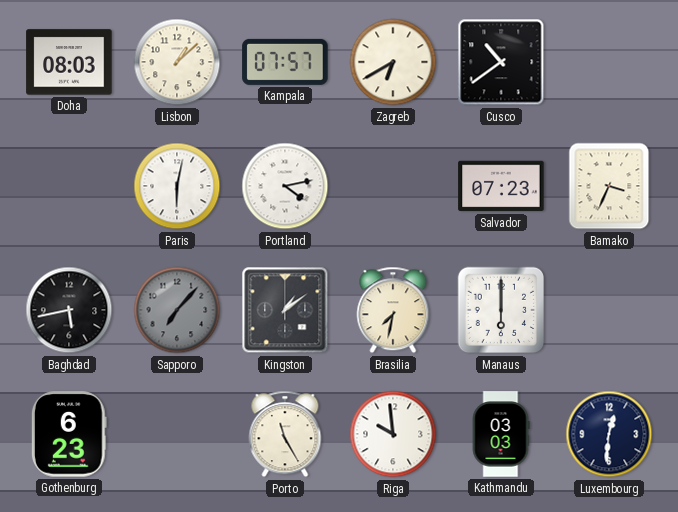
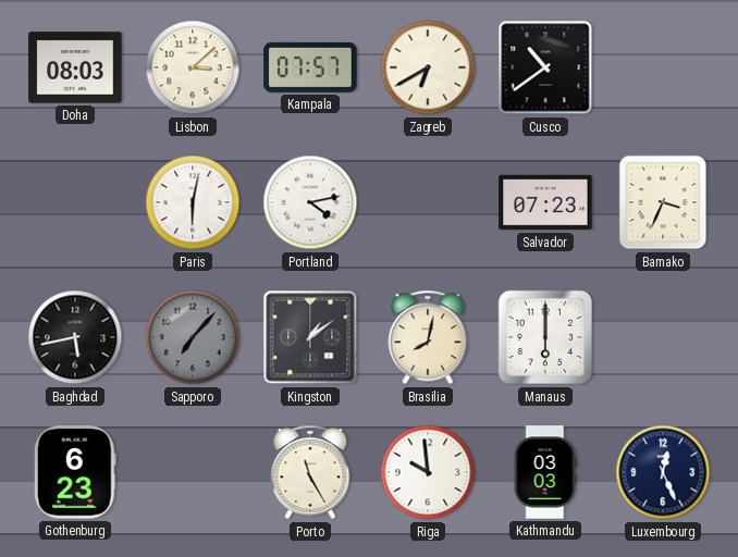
Lisbon: 1:08 -> 3:08
Brasilia: 7:32 -> 8:02
Luxembourg: 12:31 -> 12:26
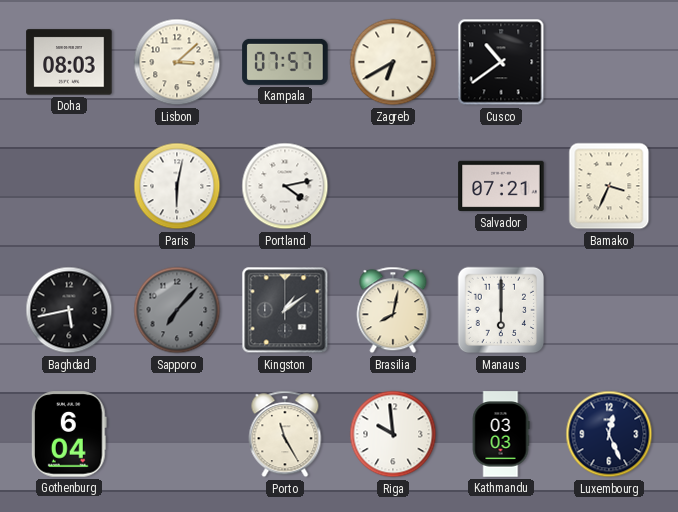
Salvador: 07:23 -> 07:21
Gothenburg: 6:23 -> 6:04
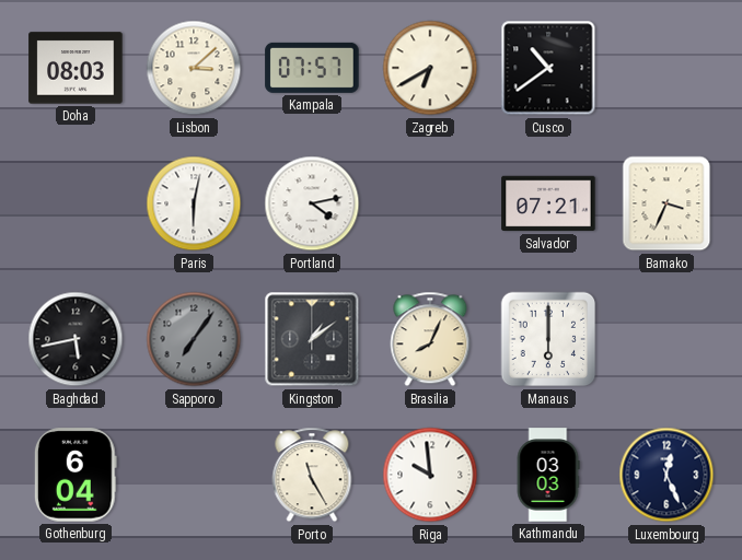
Sapporo: 7:07 -> 7:06
Brasilia: 8:02 -> 8:04
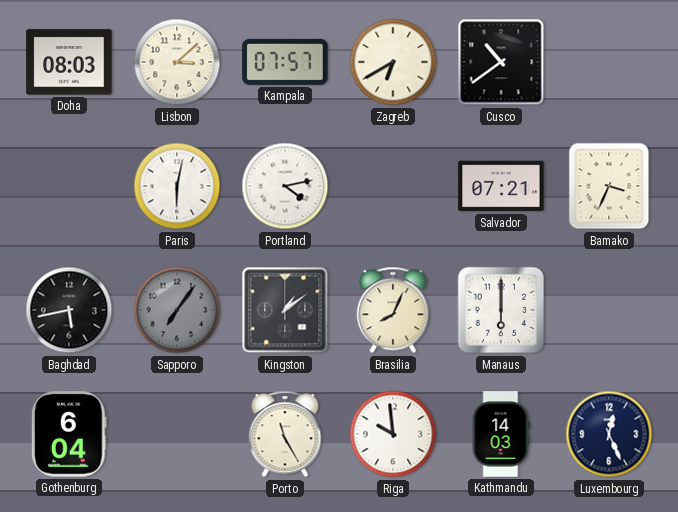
Kathmandu: 03:03 -> 14:03
